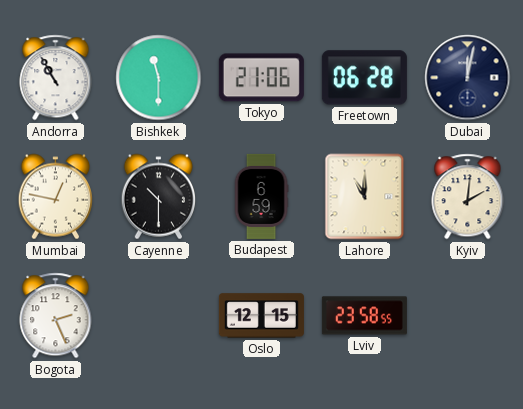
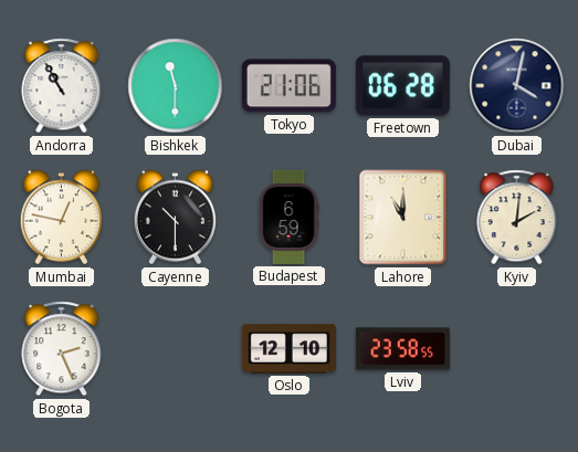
Dubai: 12:02 -> 4:02
Oslo: 12:15 -> 12:10
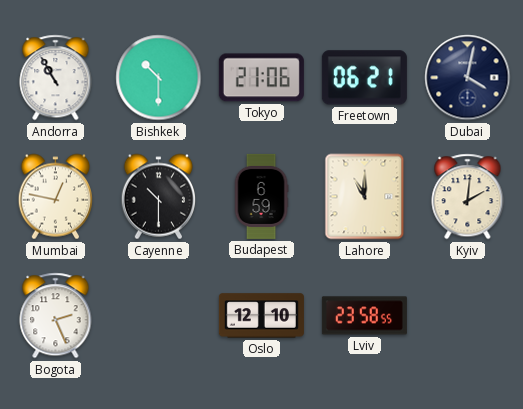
Bishkek: 11:30 -> 10:30
Freetown: 06:28 -> 06:21
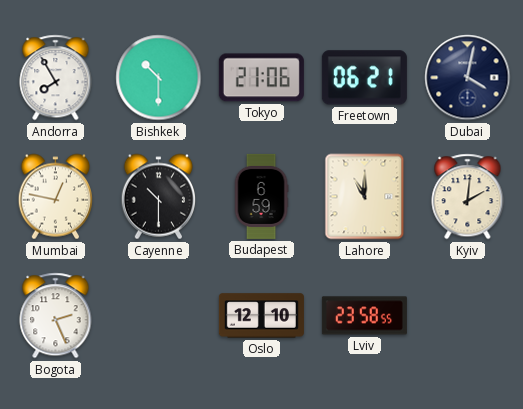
Andorra: 10:55 -> 7:55
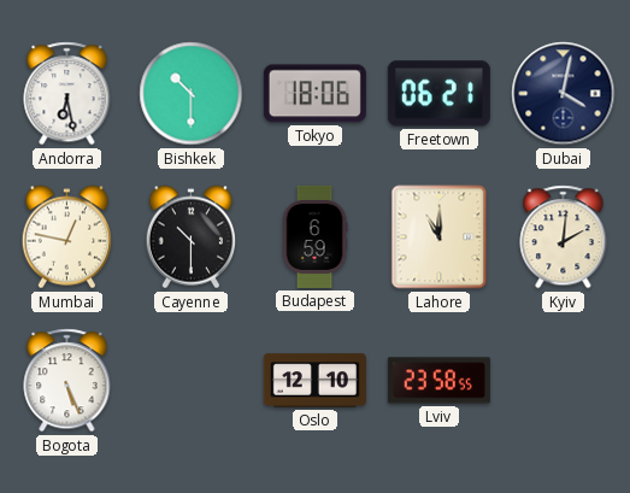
Andorra: 7:55 -> 6:28
Tokyo: 21:06 -> 18:06
Bogota: 2:26 -> 5:26
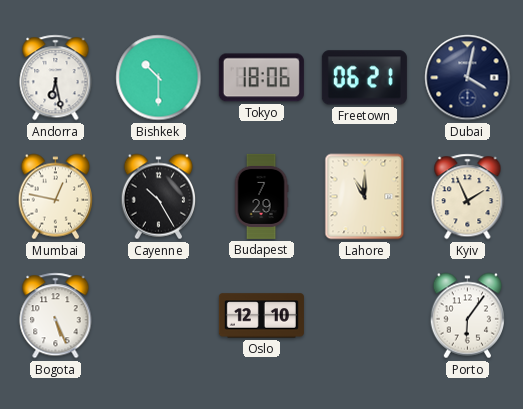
Cayenne: 10:30 -> 10:25
Budapest: 6:59 -> 7:29
Kyiv: 2:01 -> 1:56
Lviv: 23:58 -> none
Porto: none -> 6:06
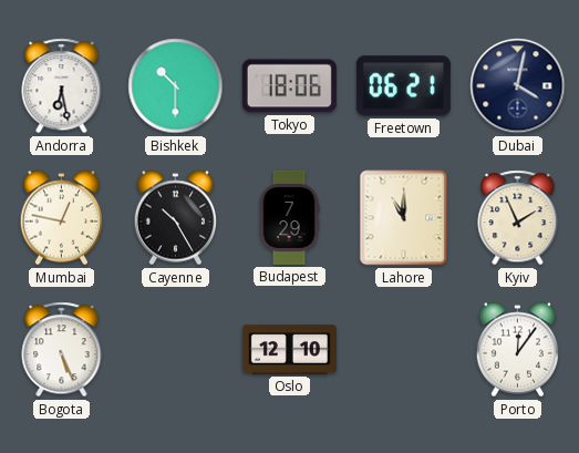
Porto: 6:06 -> 12:06
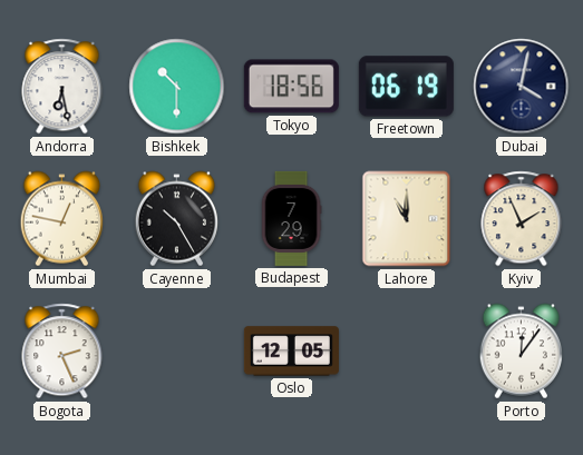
Tokyo: 18:06 -> 18:56
Freetown: 06:21 -> 06:19
Bogota: 5:26 -> 2:26
Oslo: 12:10 -> 12:05
